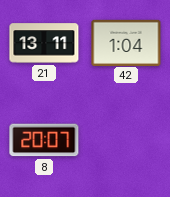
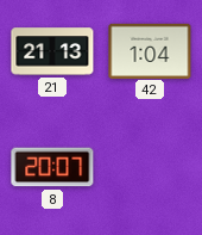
21: 13:11 -> 21:13
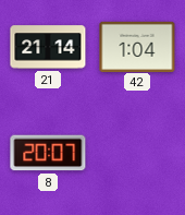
21: 21:13 -> 21:14
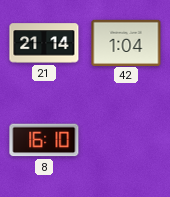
8: 20:07 -> 16:10
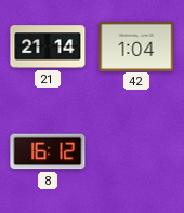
8: 16:10 -> 16:12
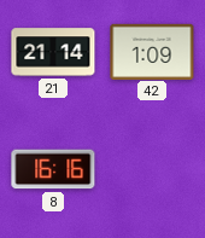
42: 1:04 -> 1:09
8: 16:12 -> 16:16
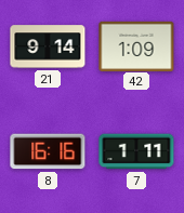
21: 21:14 -> 9:14
7: none -> 1:11
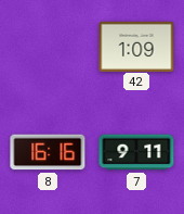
21: 9:14 -> none
7: 1:11 -> 9:11
